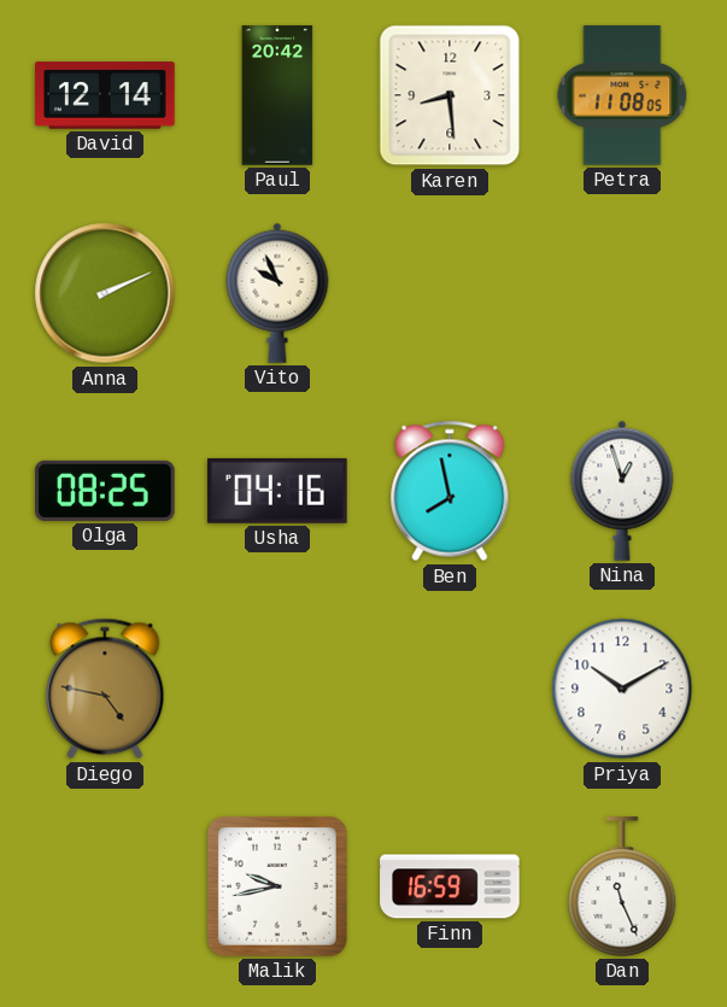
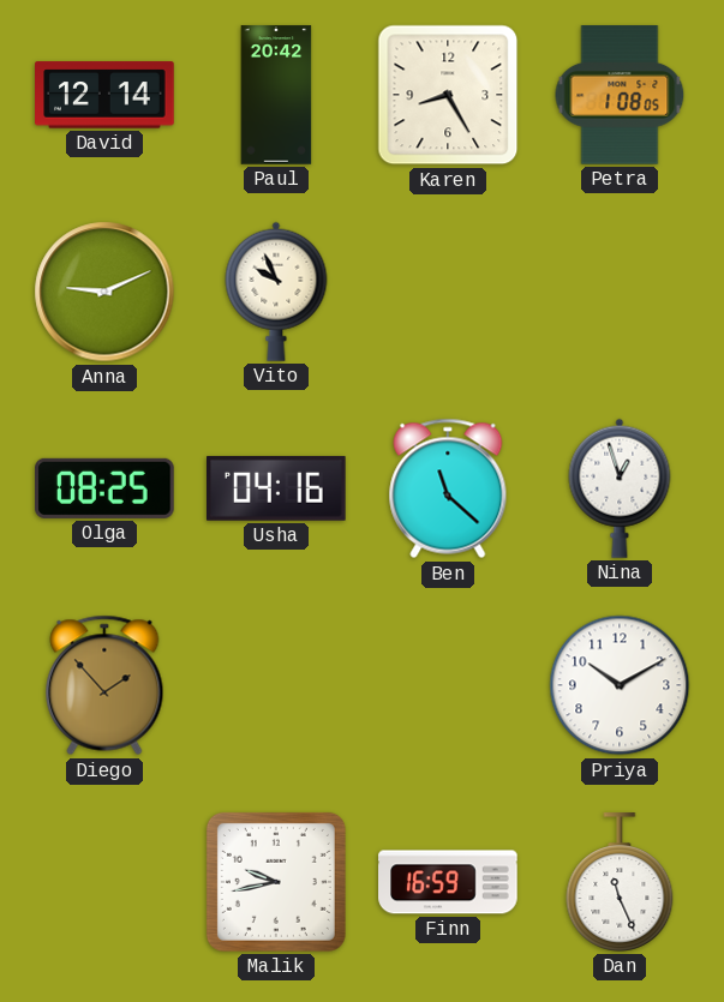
Karen: 8:29 -> 8:25
Petra: 11:08 -> 1:08
Anna: 2:11 -> 9:11
Ben: 7:58 -> 11:22
Diego: 4:47 -> 1:53
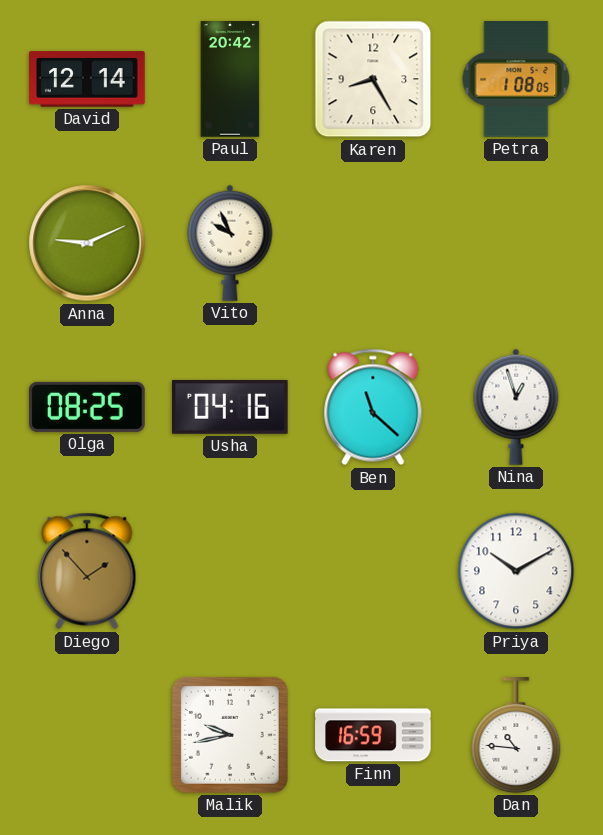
Dan: 11:26 -> 10:46
